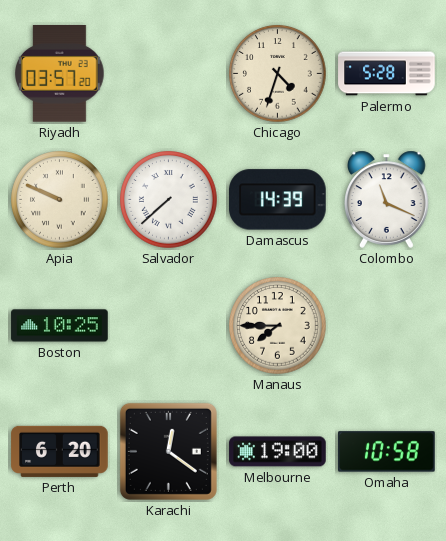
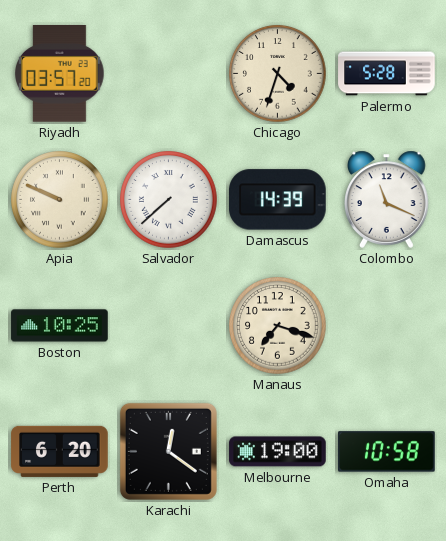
Manaus: 7:45 -> 7:18
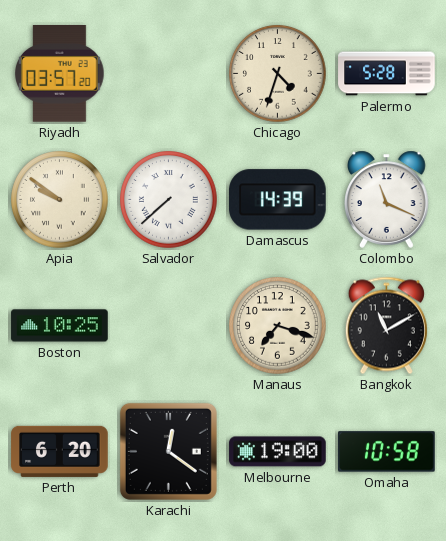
Apia: 9:49 -> 9:51
Bangkok: none -> 11:10
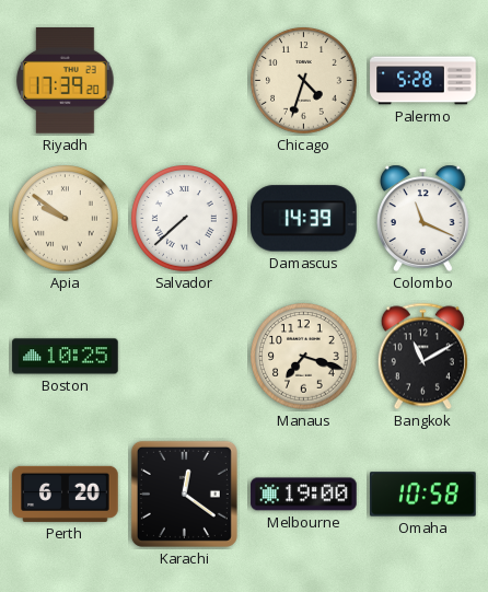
Riyadh: 03:57 -> 17:39
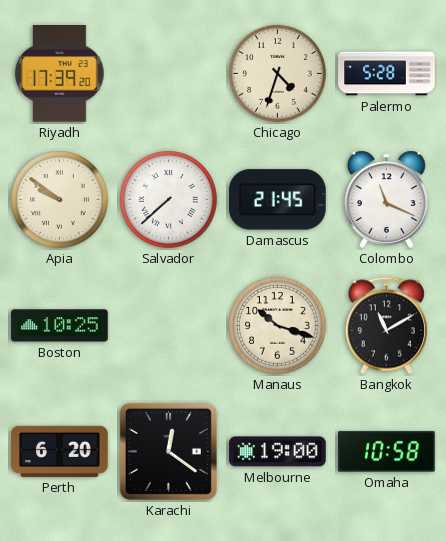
Damascus: 14:39 -> 21:45
Manaus: 7:18 -> 10:18
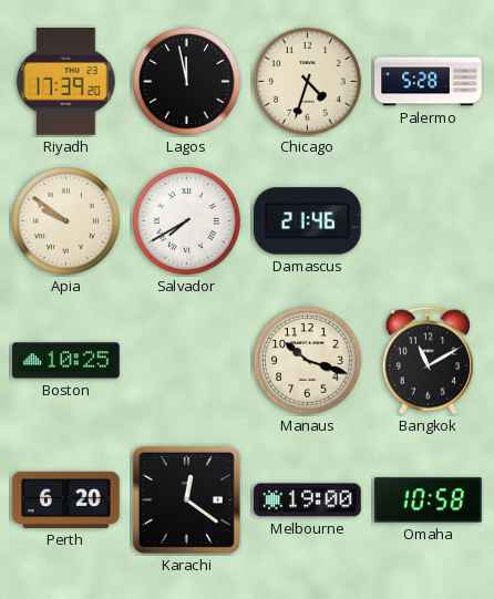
Lagos: none -> 11:58
Salvador: 7:38 -> 7:40
Damascus: 21:45 -> 21:46
Colombo: 11:19 -> none
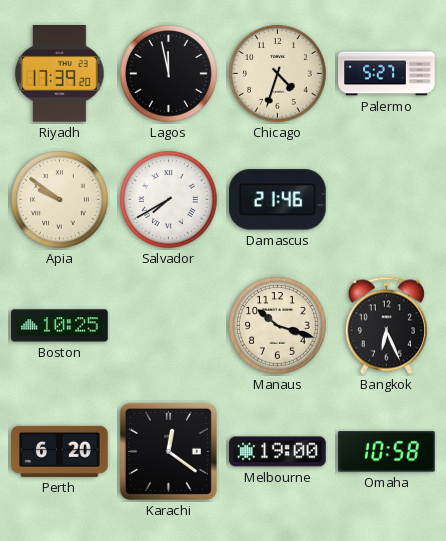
Palermo: 5:28 -> 5:27
Bangkok: 11:10 -> 6:26
